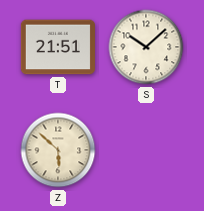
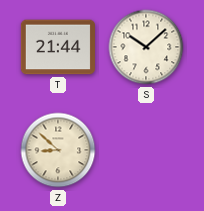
T: 21:51 -> 21:44
Z: 5:52 -> 8:52
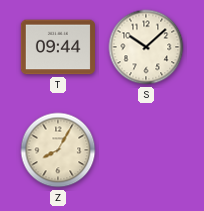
T: 21:44 -> 09:44
Z: 8:52 -> 8:05
